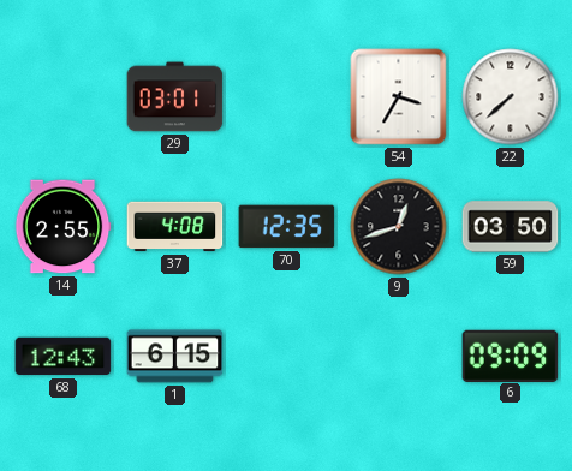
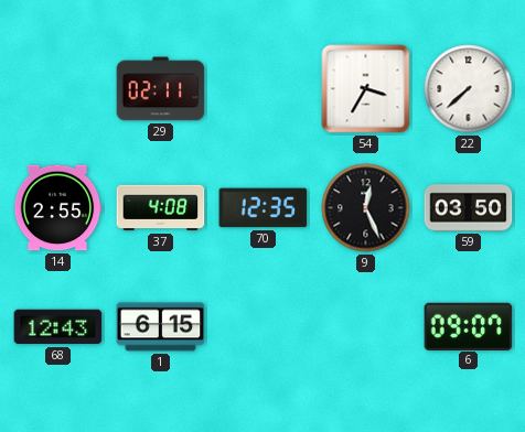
29: 03:01 -> 02:11
9: 12:42 -> 12:26
6: 09:09 -> 09:07
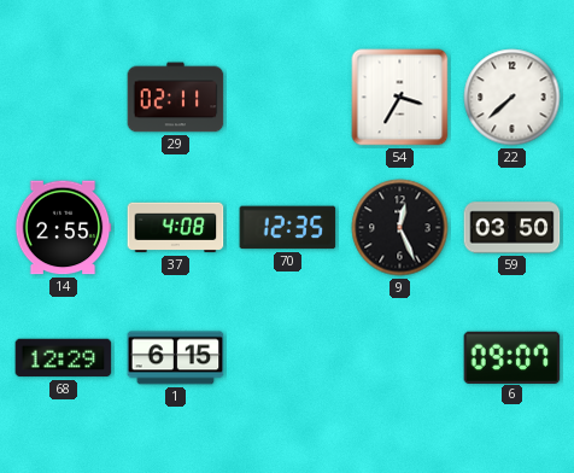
68: 12:43 -> 12:29
